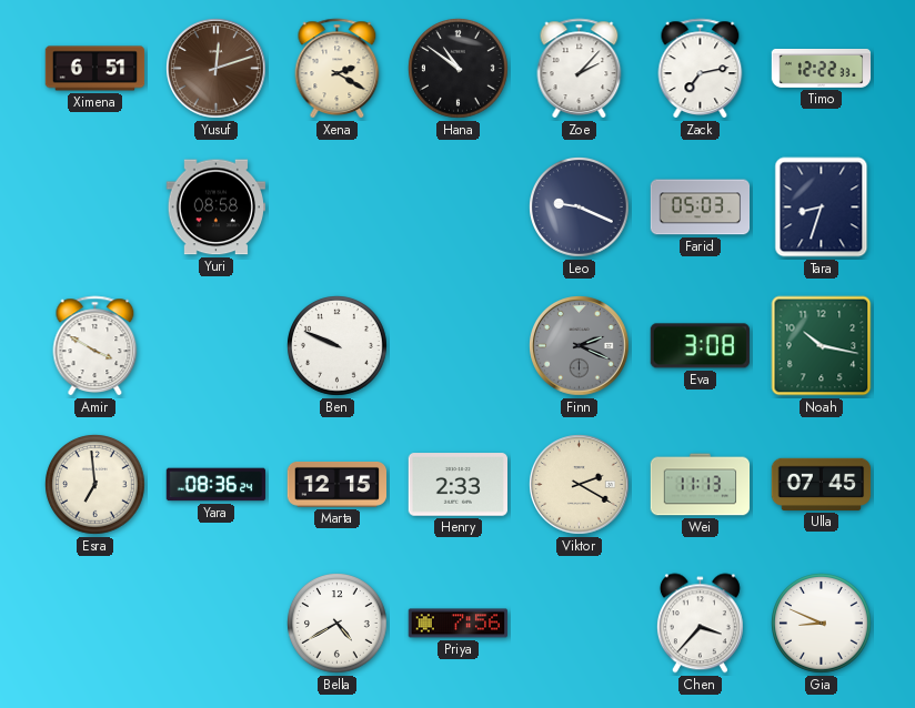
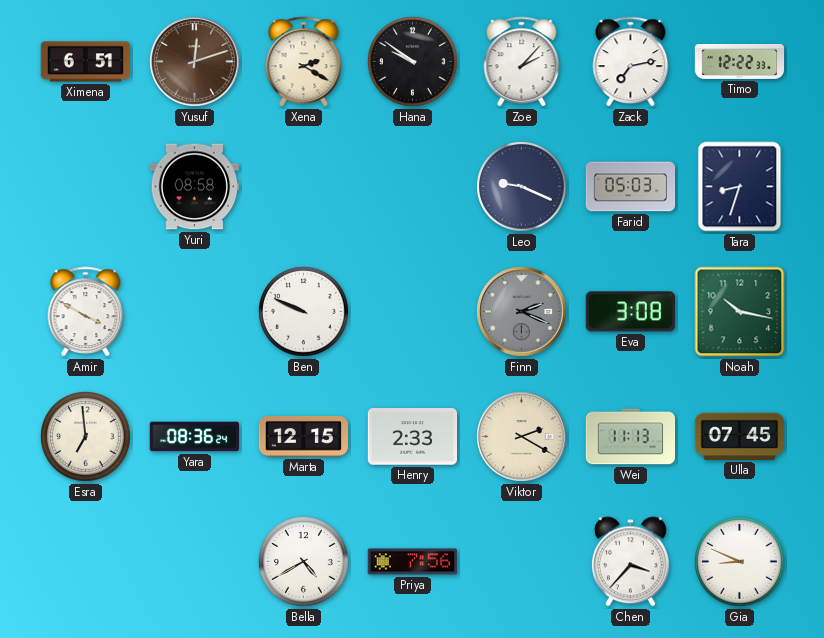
Hana: 10:51 -> 9:51
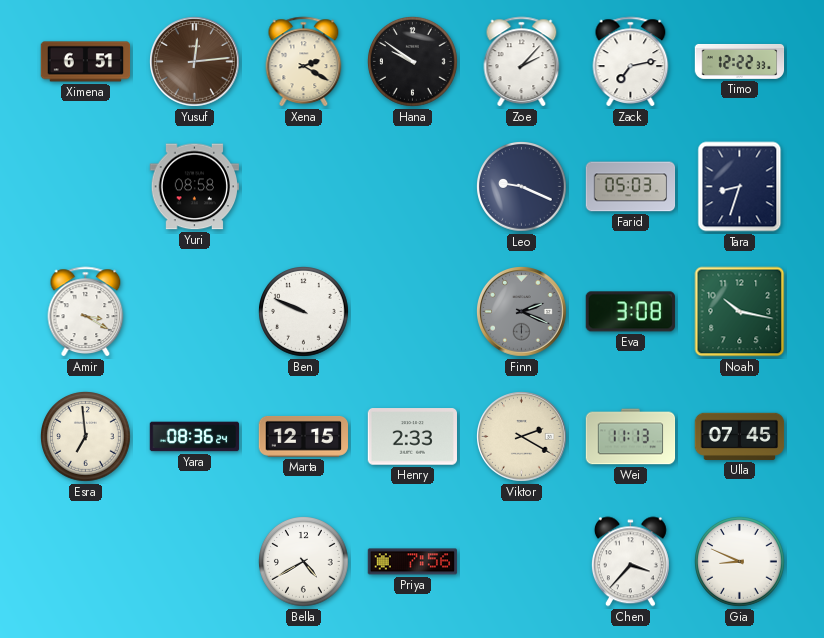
Yusuf: 12:12 -> 12:14
Amir: 3:50 -> 3:20
